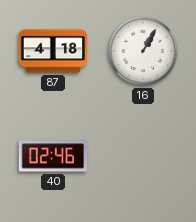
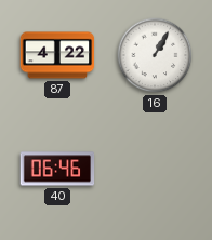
87: 4:18 -> 4:22
40: 02:46 -> 06:46
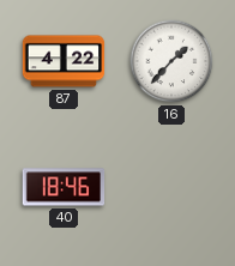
16: 1:05 -> 1:37
40: 06:46 -> 18:46
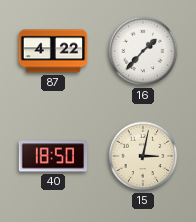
40: 18:46 -> 18:50
15: none -> 3:02
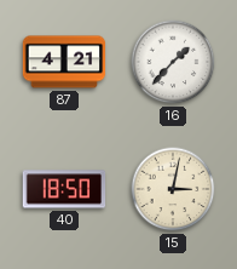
87: 4:22 -> 4:21
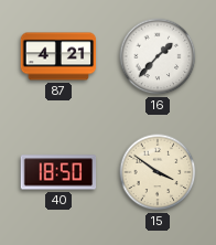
15: 3:02 -> 3:51
